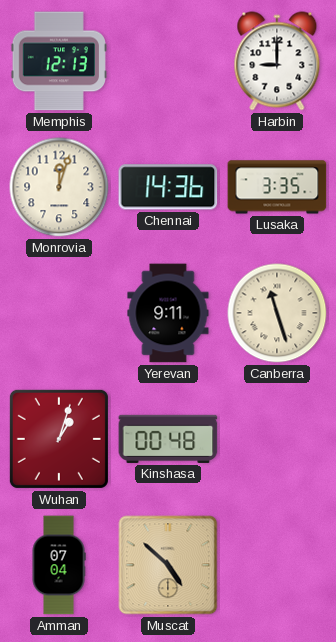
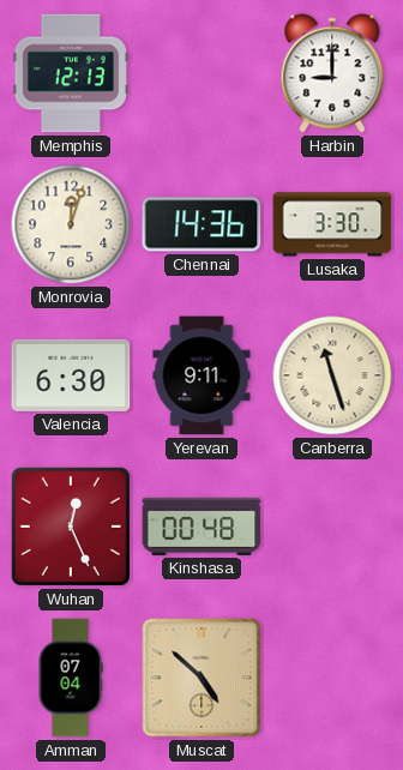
Lusaka: 3:35 -> 3:30
Valencia: none -> 6:30
Wuhan: 1:03 -> 12:26
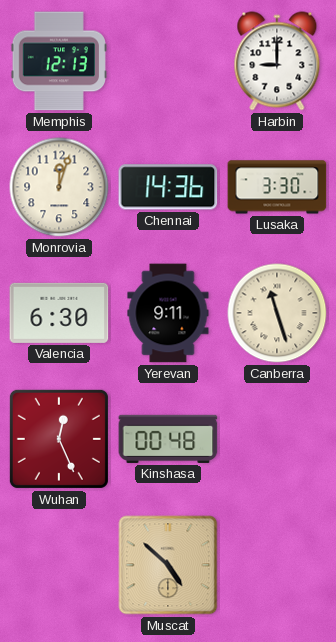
Amman: 07:04 -> none
